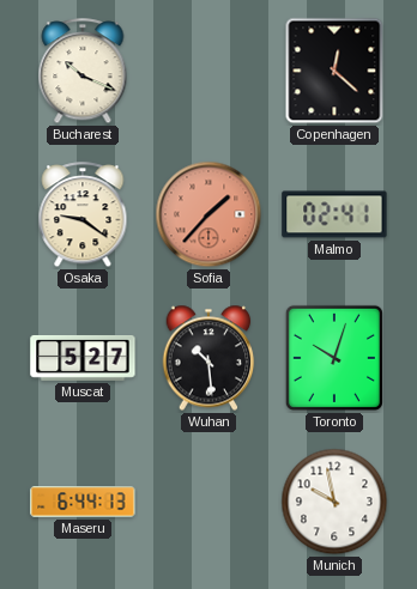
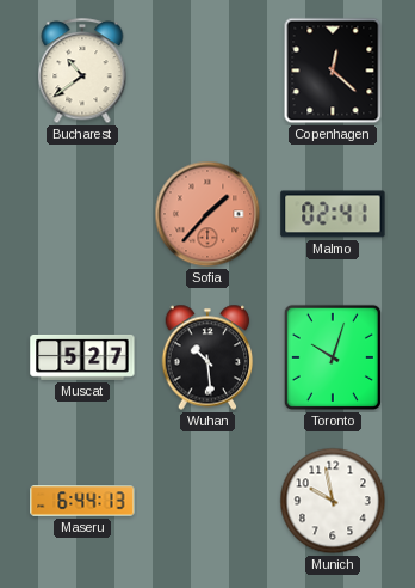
Bucharest: 10:19 -> 10:39
Osaka: 9:21 -> none
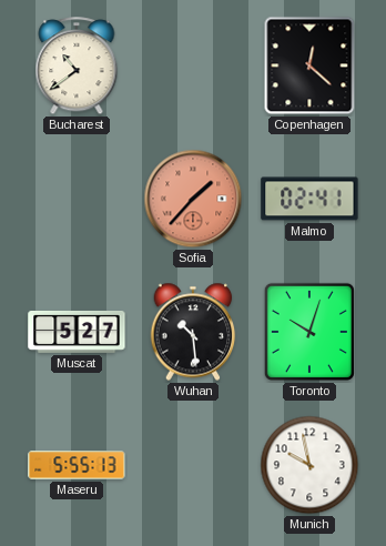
Maseru: 6:44 -> 5:55
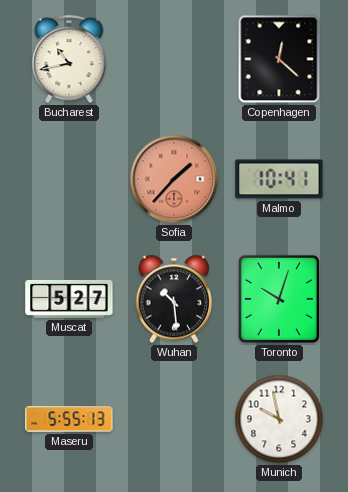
Bucharest: 10:39 -> 10:43
Malmo: 02:41 -> 10:41
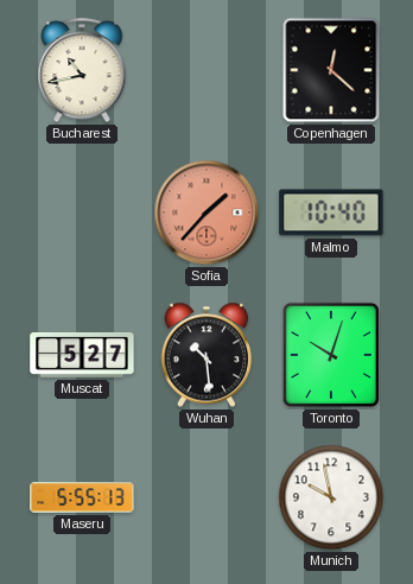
Malmo: 10:41 -> 10:40
